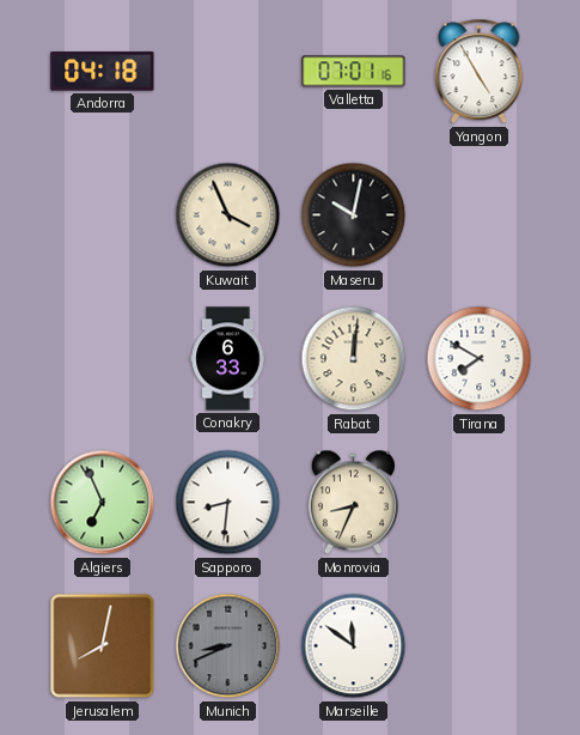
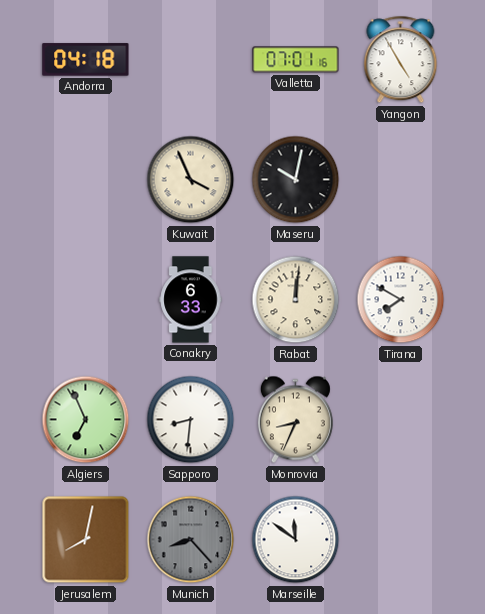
Munich: 8:41 -> 8:23
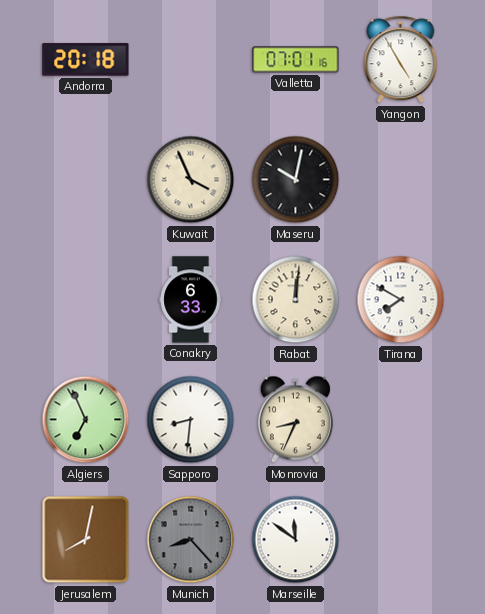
Andorra: 04:18 -> 20:18
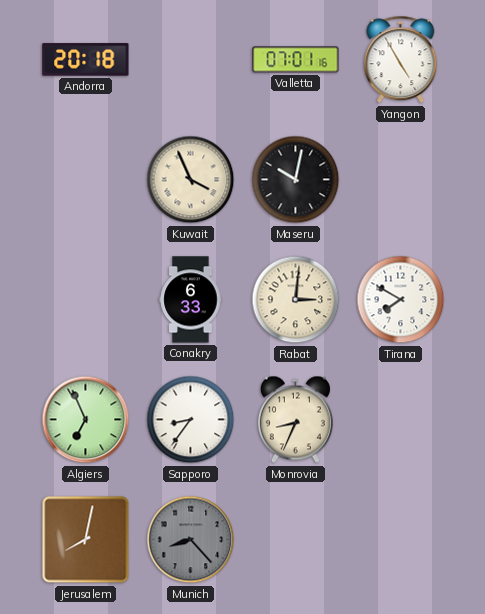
Rabat: 12:01 -> 3:01
Sapporo: 8:31 -> 8:36
Marseille: 11:51 -> none
